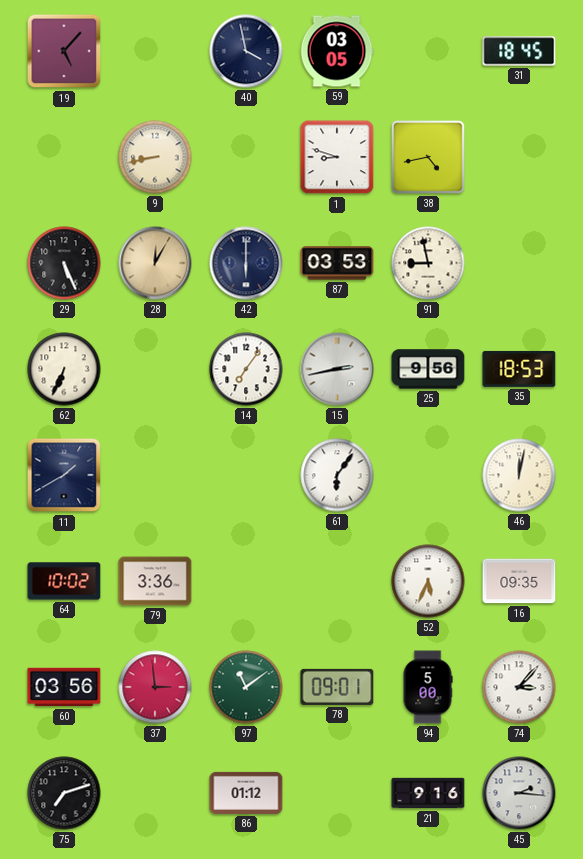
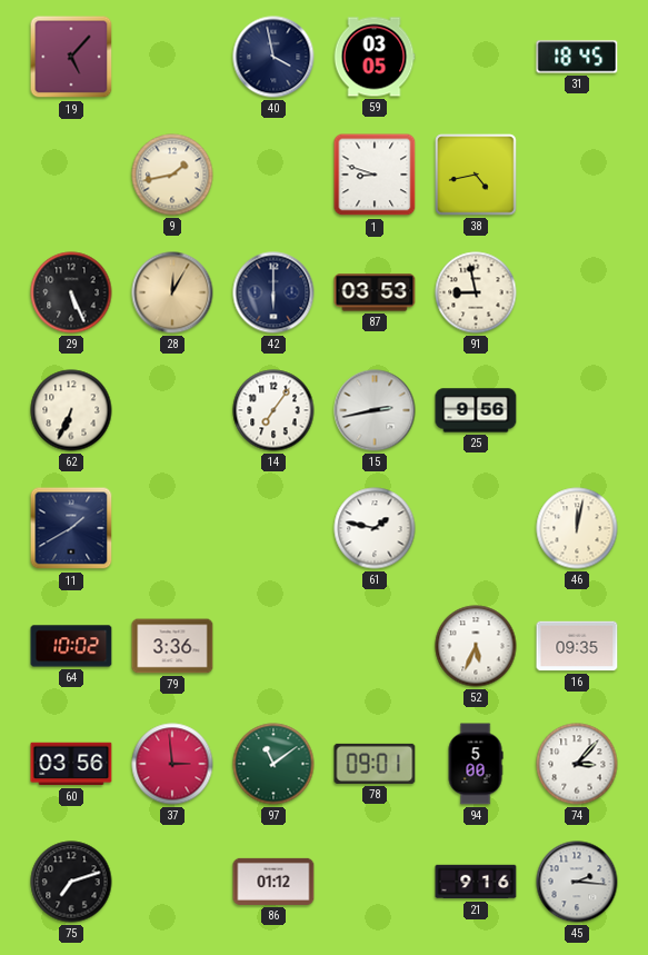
9: 8:43 -> 1:43
35: 18:53 -> none
61: 6:06 -> 1:47
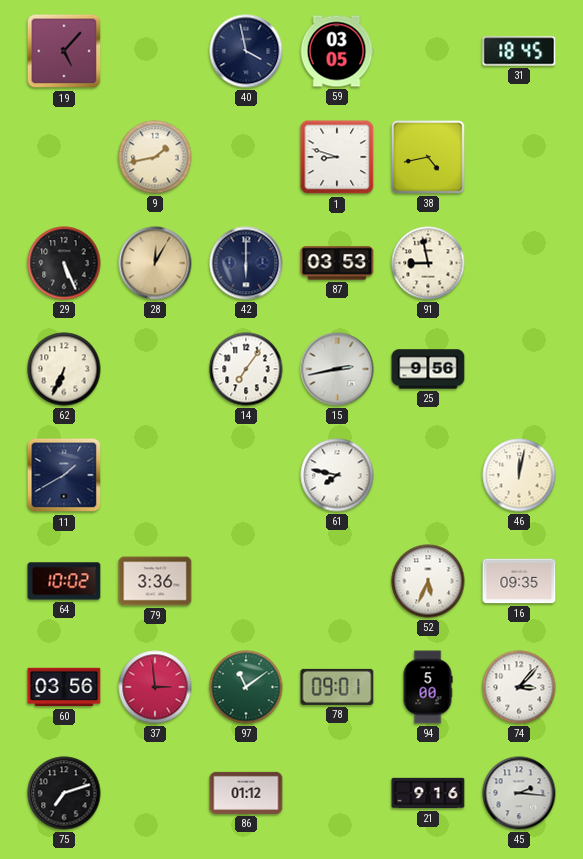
61: 1:47 -> 7:47
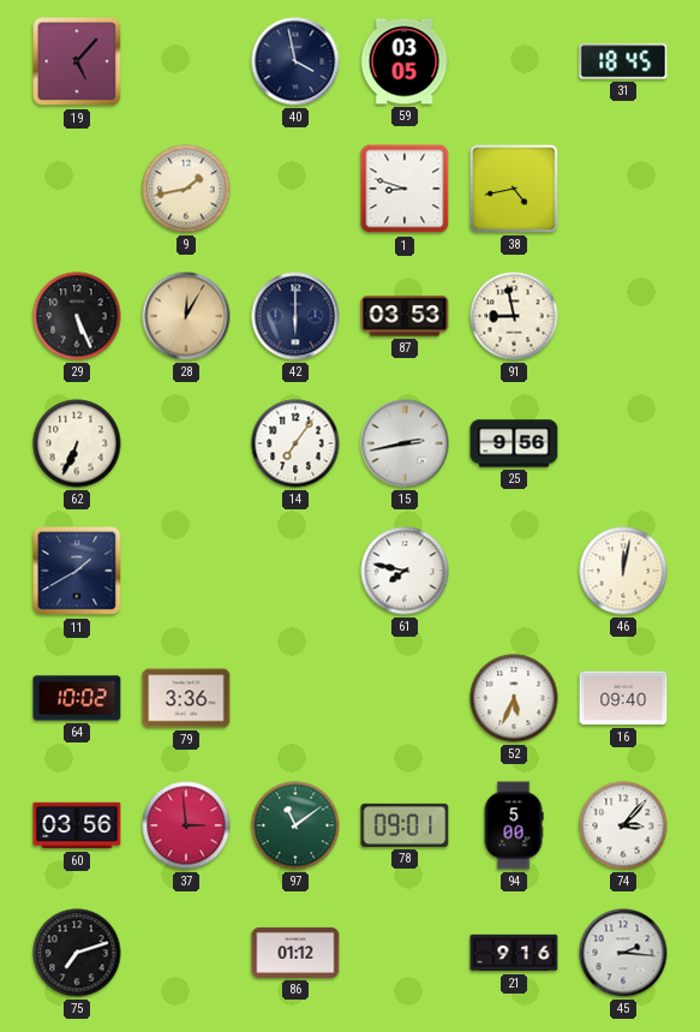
16: 09:35 -> 09:40
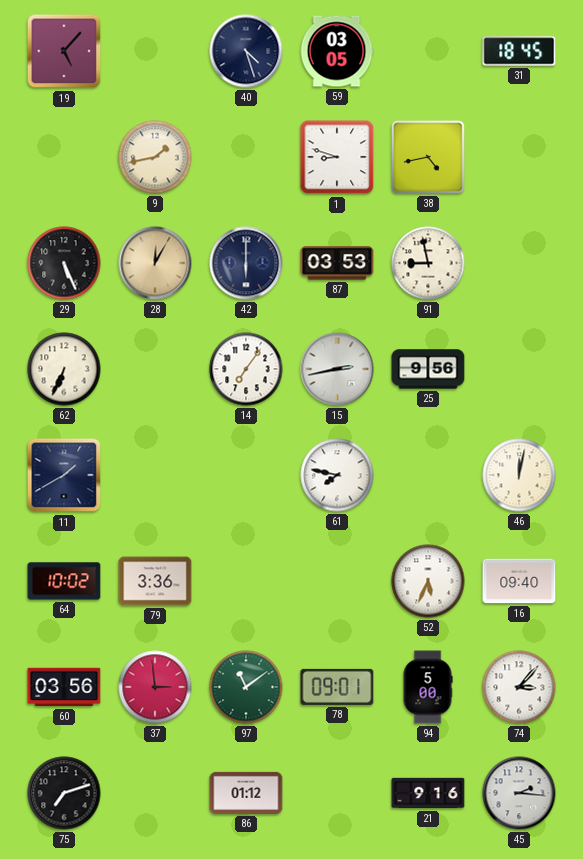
40: 3:58 -> 4:27
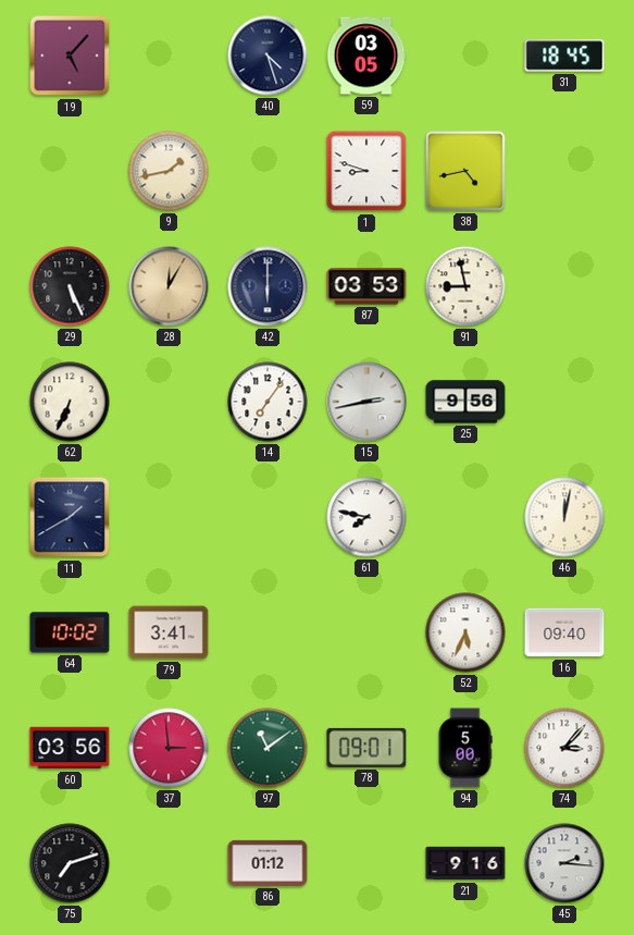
79: 3:36 -> 3:41
